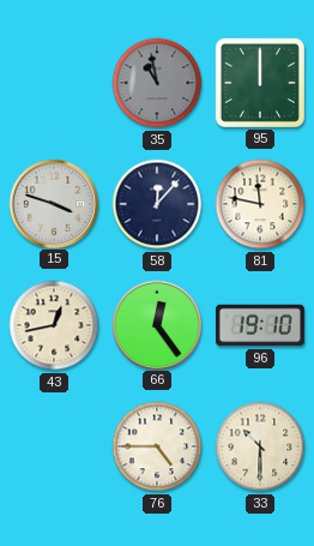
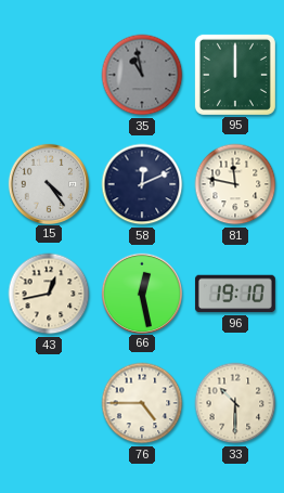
15: 3:48 -> 4:24
58: 12:07 -> 12:11
66: 12:24 -> 12:28
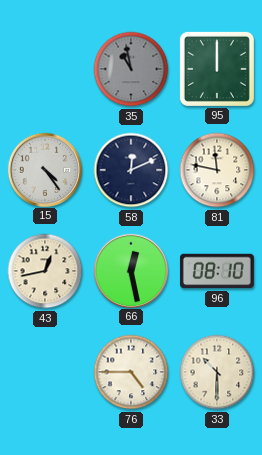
96: 19:10 -> 08:10
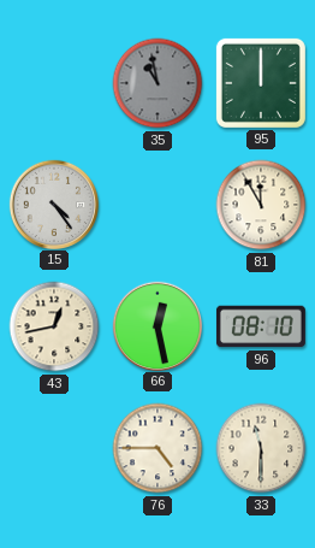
58: 12:11 -> none
81: 11:47 -> 11:55
33: 10:30 -> 11:30
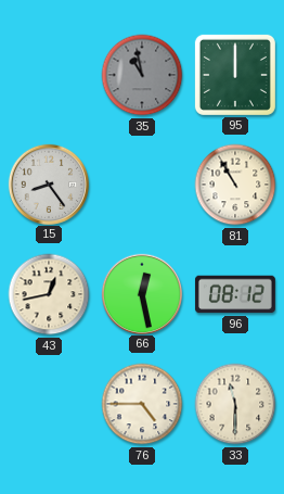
15: 4:24 -> 8:24
81: 11:55 -> 10:55
96: 08:10 -> 08:12
